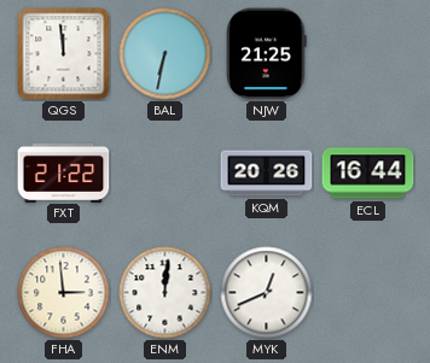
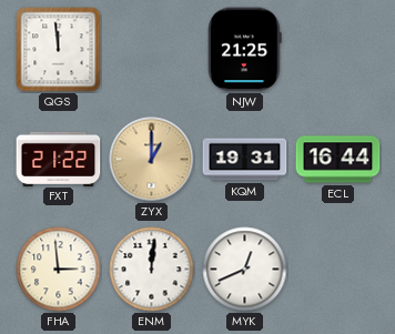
BAL: 6:32 -> none
ZYX: none -> 1:00
KQM: 20:26 -> 19:31
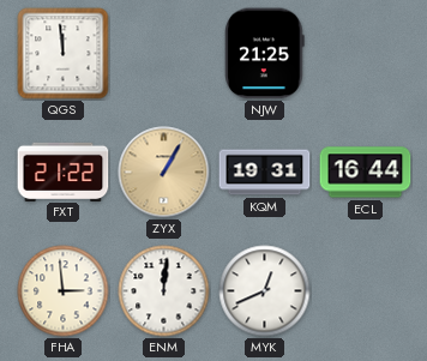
ZYX: 1:00 -> 1:05
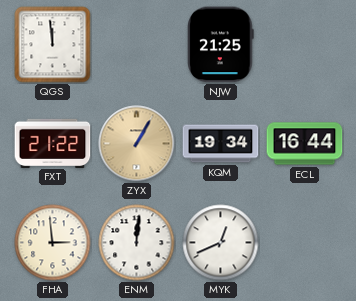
KQM: 19:31 -> 19:34
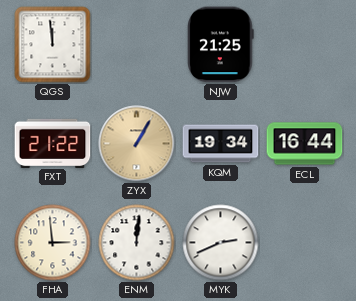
MYK: 12:41 -> 2:41
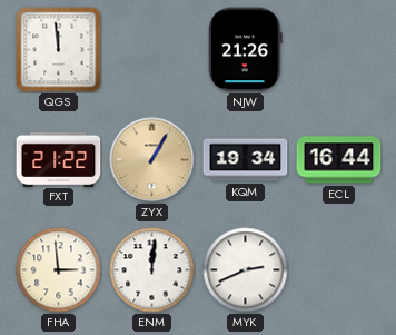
NJW: 21:25 -> 21:26
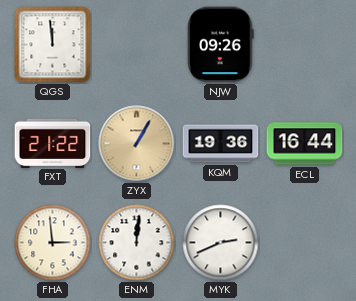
NJW: 21:26 -> 09:26
KQM: 19:34 -> 19:36
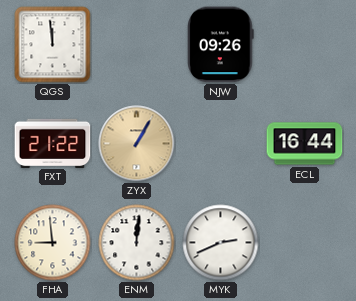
KQM: 19:36 -> none
FHA: 2:59 -> 8:59
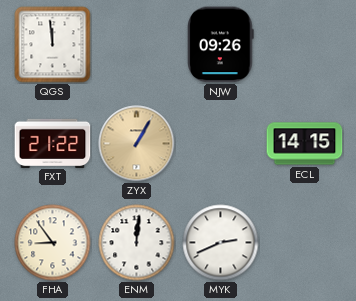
ECL: 16:44 -> 14:15
FHA: 8:59 -> 8:54
